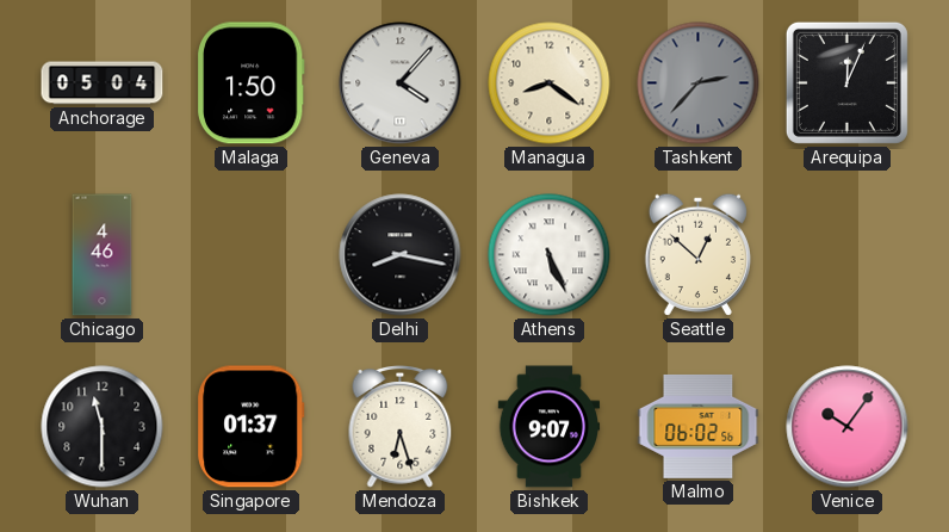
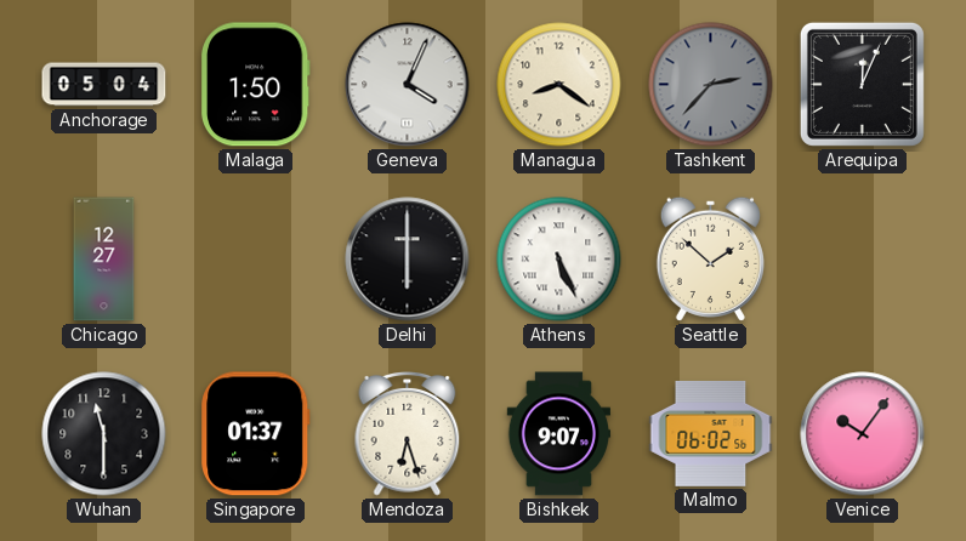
Geneva: 4:07 -> 4:04
Chicago: 4:46 -> 12:27
Delhi: 8:17 -> 6:00
Seattle: 12:52 -> 1:52
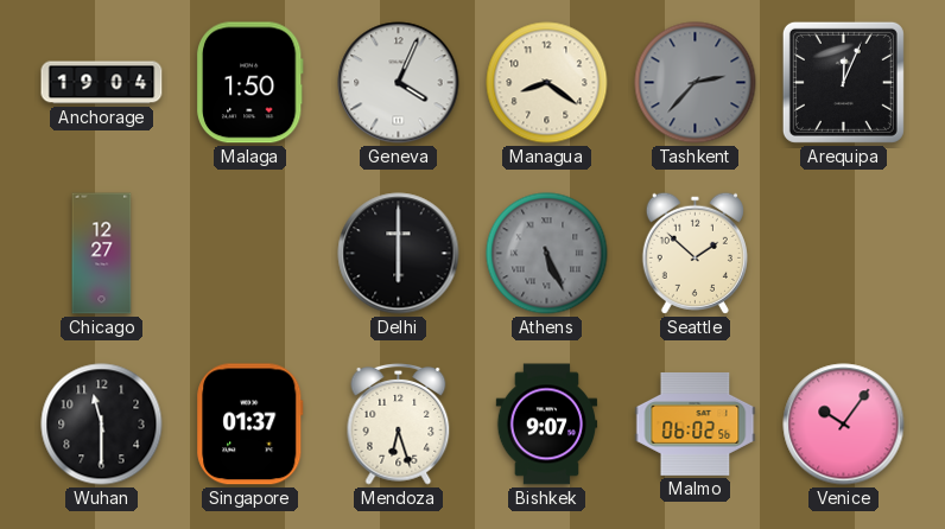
Anchorage: 05:04 -> 19:04
Athens dial: white -> grey
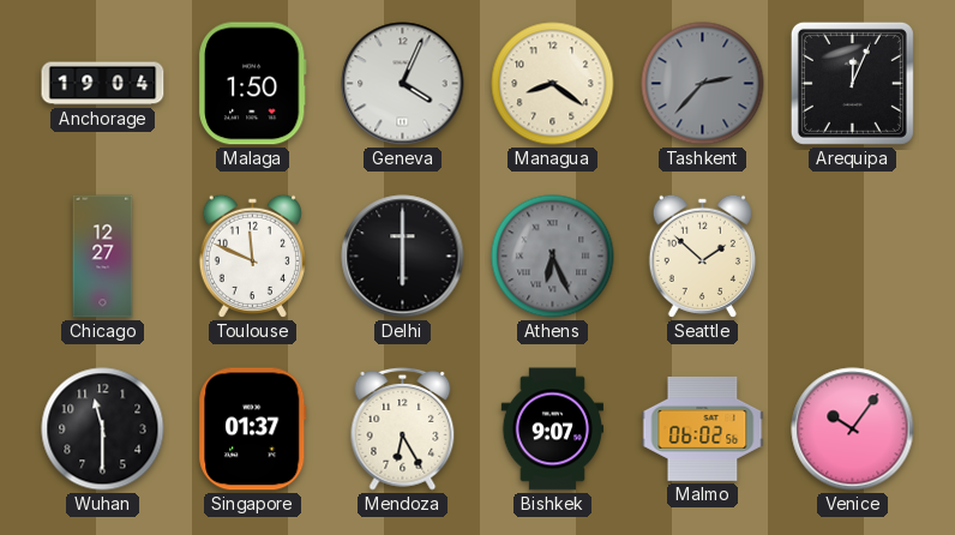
Toulouse: none -> 11:49
Athens: 5:26 -> 6:26
Mendoza: 6:27 -> 6:25
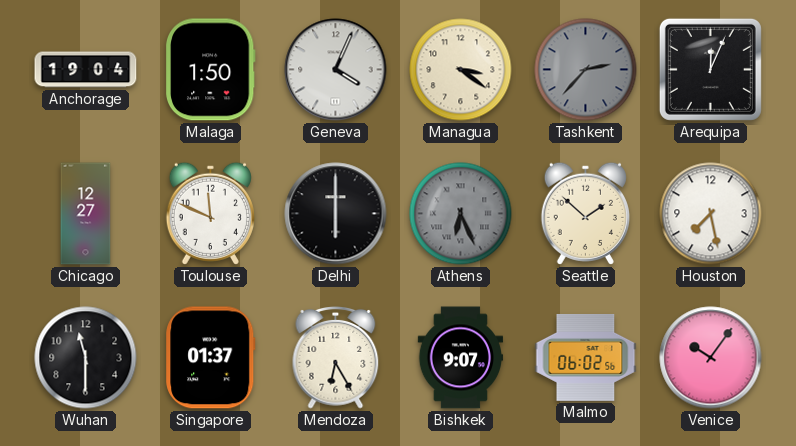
Managua: 8:21 -> 3:21
Houston: none -> 7:28
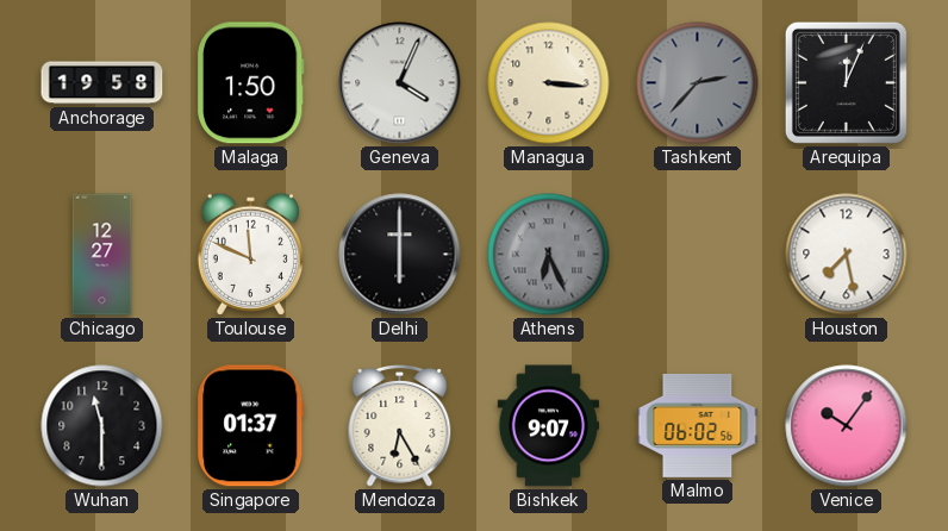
Anchorage: 19:04 -> 19:58
Managua: 3:21 -> 3:16
Seattle: 1:52 -> none
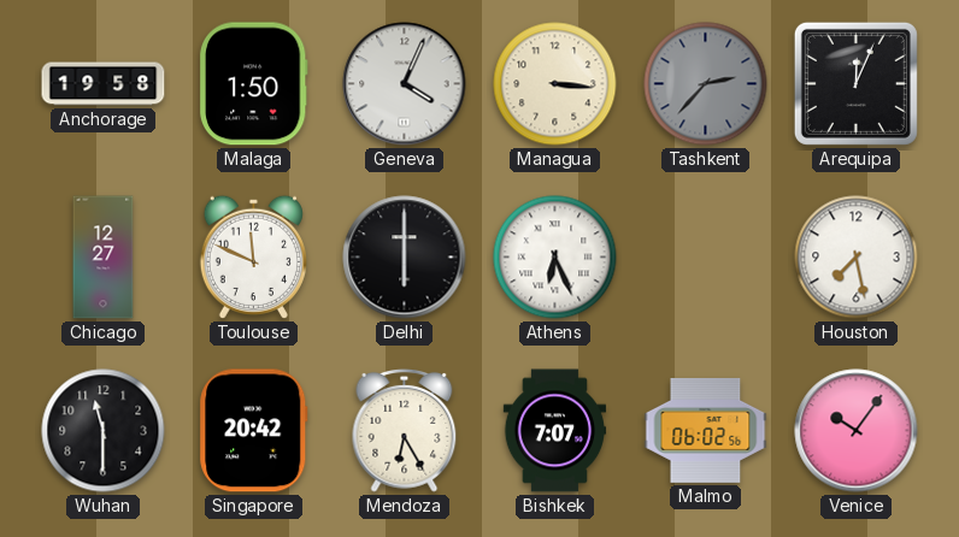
Athens dial: grey -> white
Singapore: 01:37 -> 20:42
Bishkek: 9:07 -> 7:07
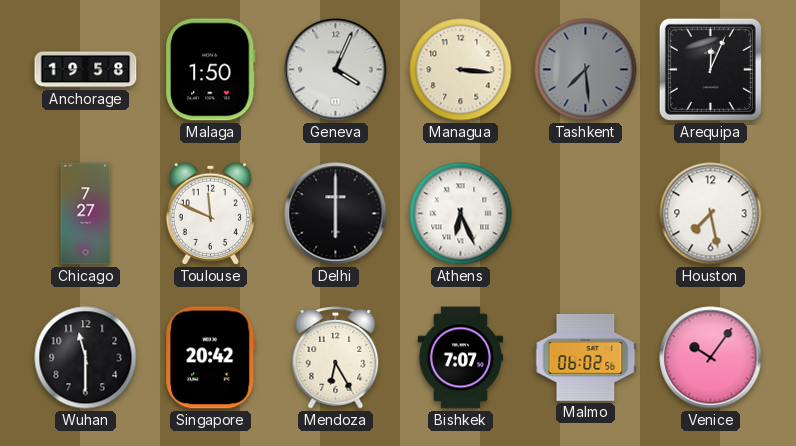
Tashkent: 2:37 -> 7:29
Chicago: 12:27 -> 7:27
